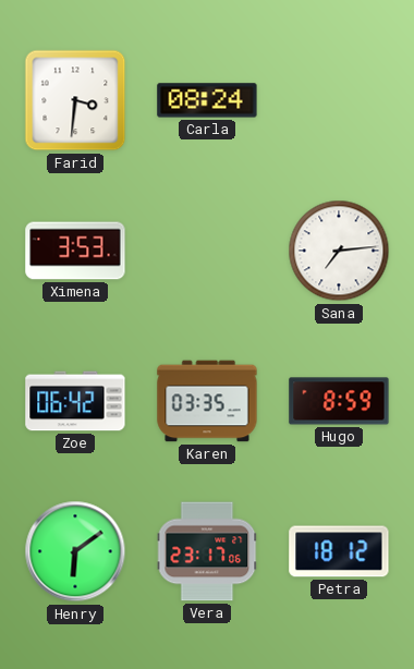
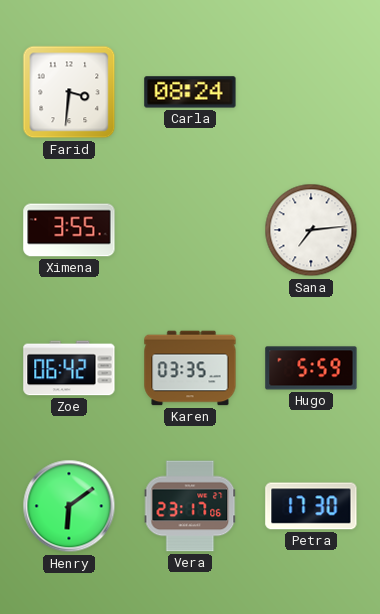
Ximena: 3:53 -> 3:55
Hugo: 8:59 -> 5:59
Petra: 18:12 -> 17:30
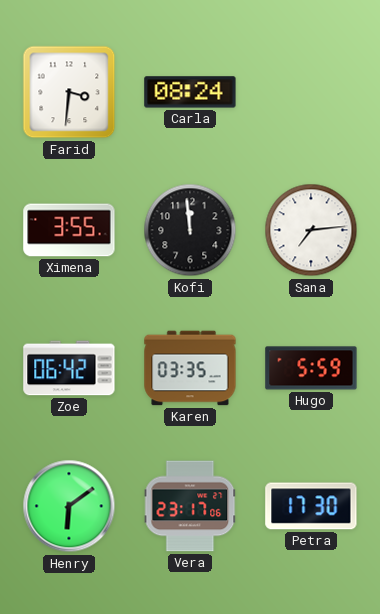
Kofi: none -> 11:59
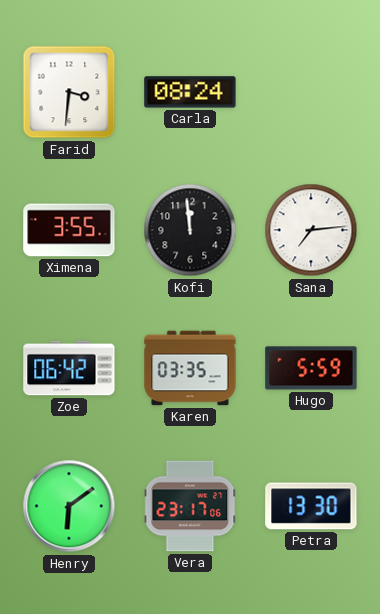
Petra: 17:30 -> 13:30
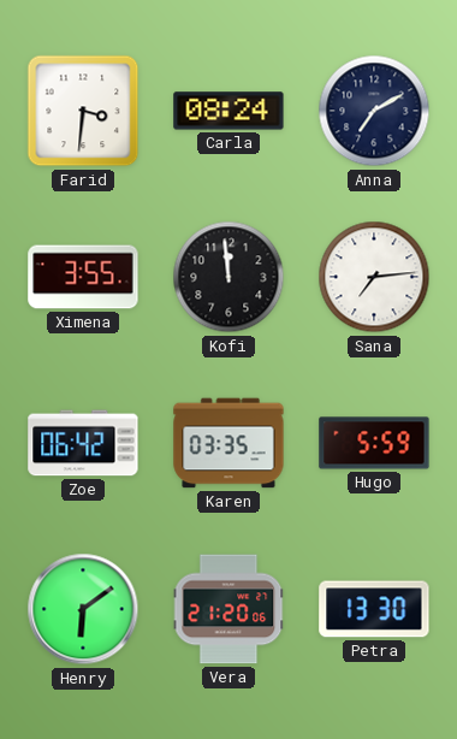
Anna: none -> 7:10
Vera: 23:17 -> 21:20
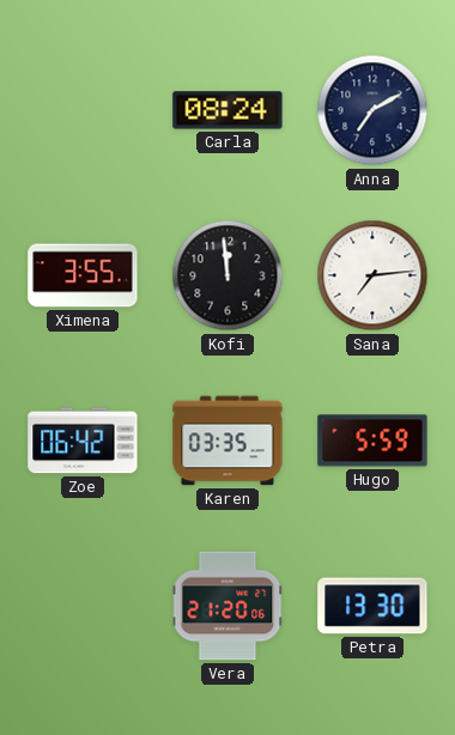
Farid: 3:31 -> none
Henry: 6:09 -> none
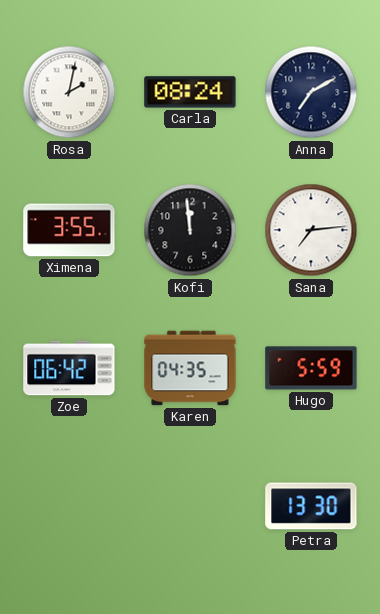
Rosa: none -> 2:02
Karen: 03:35 -> 04:35
Vera: 21:20 -> none
